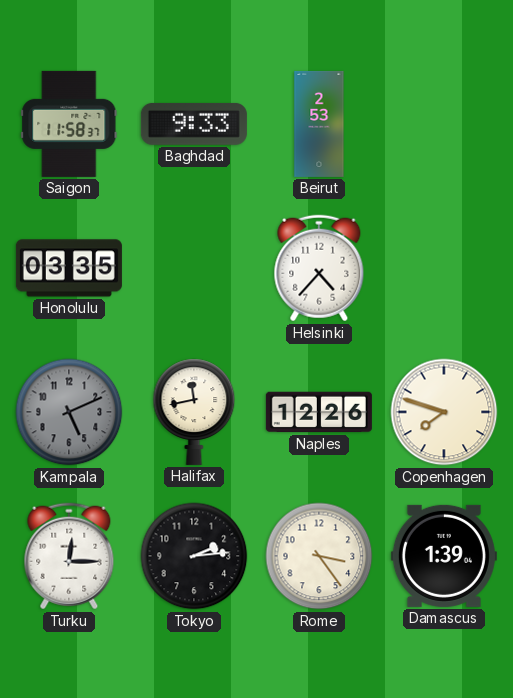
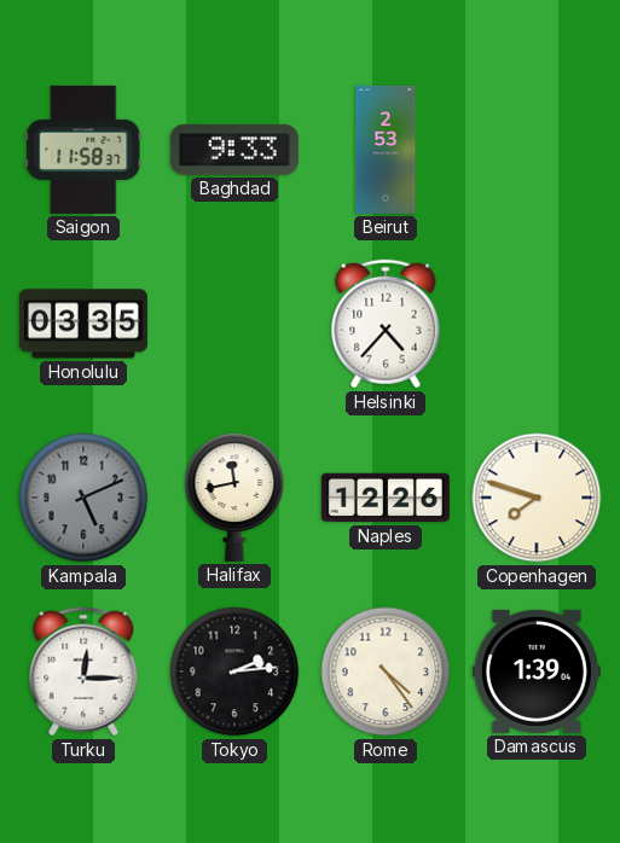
Rome: 3:24 -> 4:24
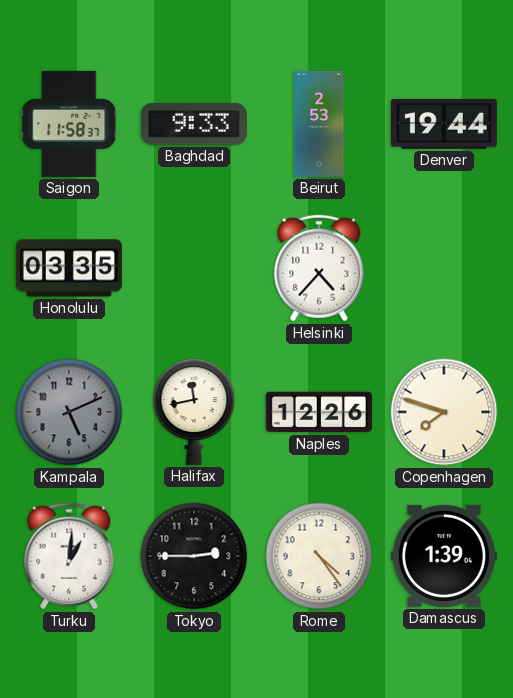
Denver: none -> 19:44
Turku: 12:15 -> 1:01
Tokyo: 2:14 -> 2:45
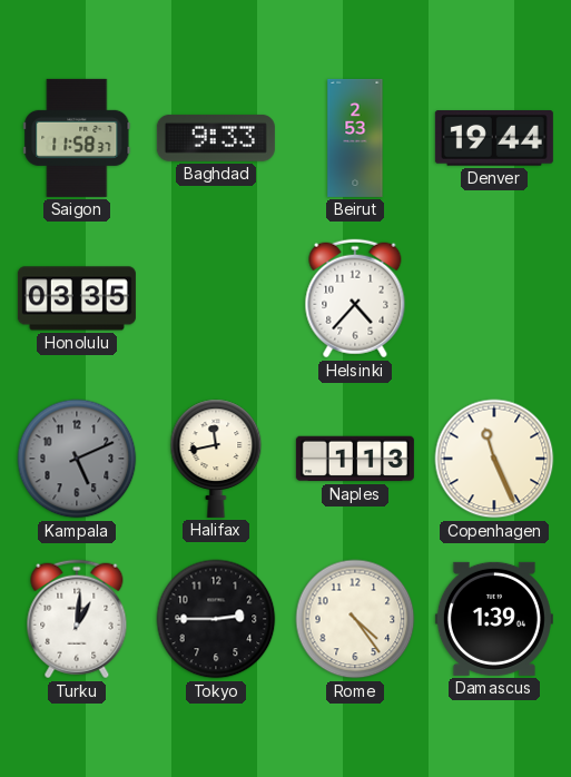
Naples: 12:26 -> 1:13
Copenhagen: 7:48 -> 11:26
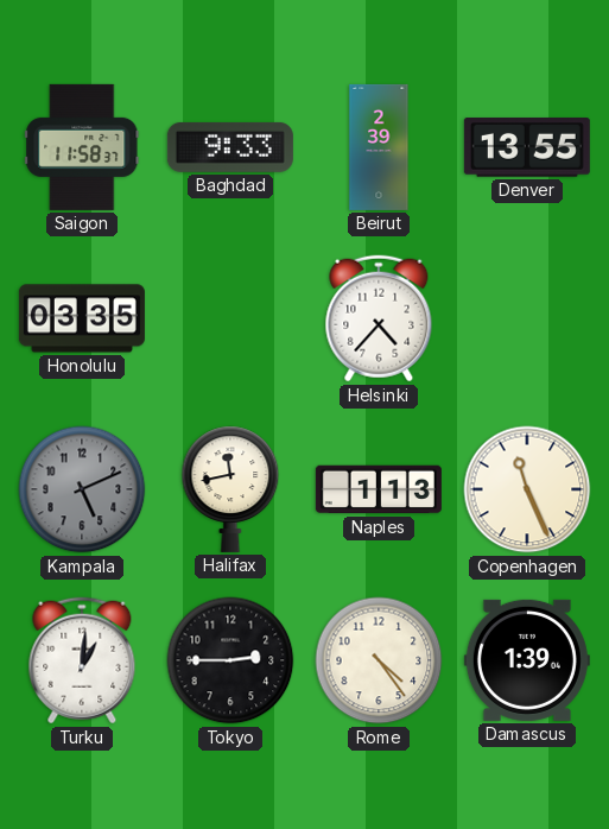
Beirut: 2:53 -> 2:39
Denver: 19:44 -> 13:55
